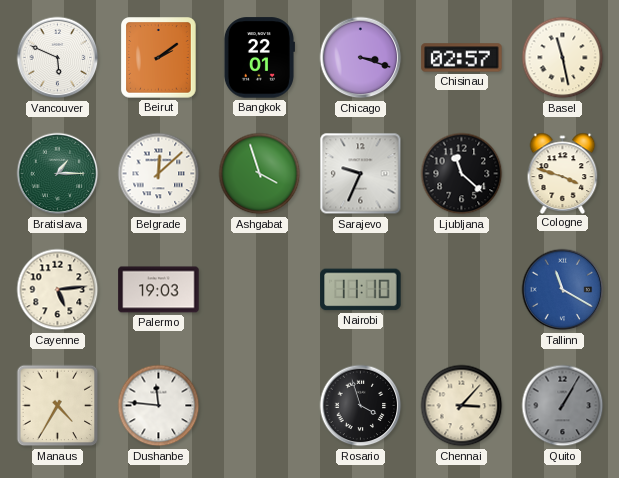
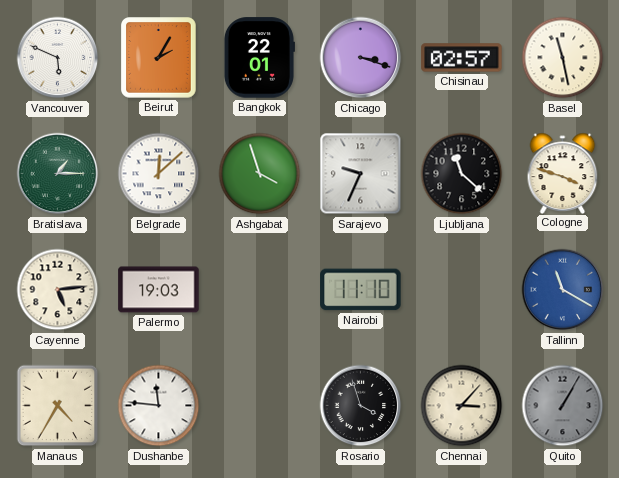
Beirut: 2:09 -> 2:05
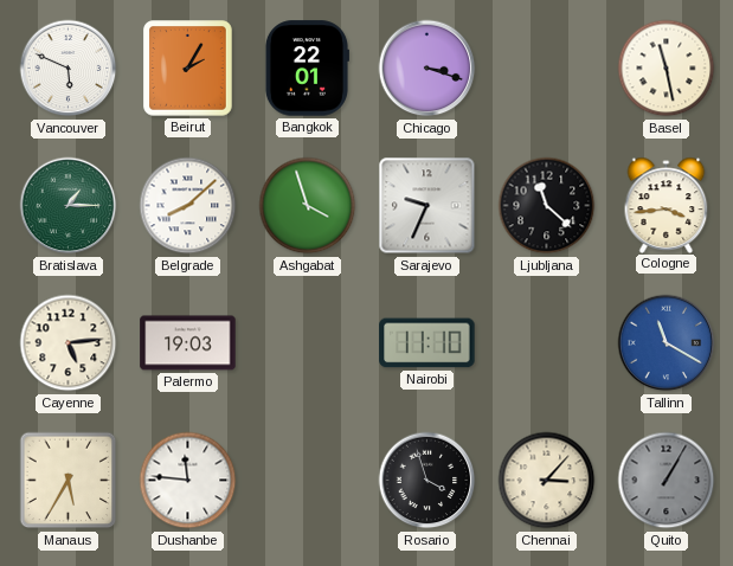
Chisinau: 02:57 -> none
Belgrade: 12:08 -> 8:08
Cologne: 3:48 -> 3:44
Manaus: 4:35 -> 5:35
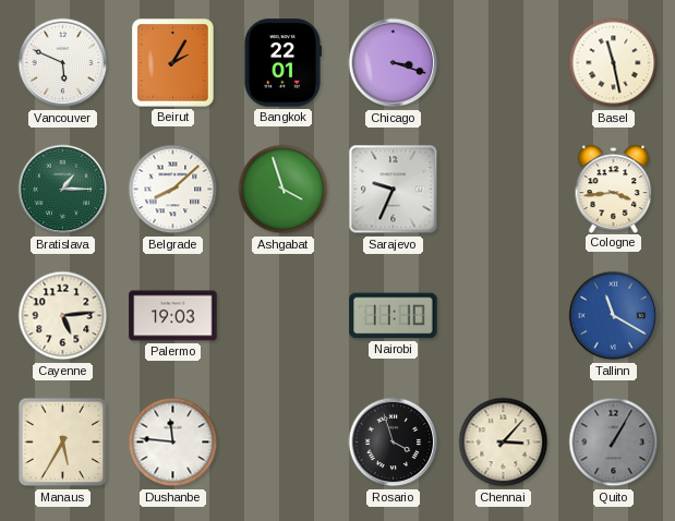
Ljubljana: 11:22 -> none
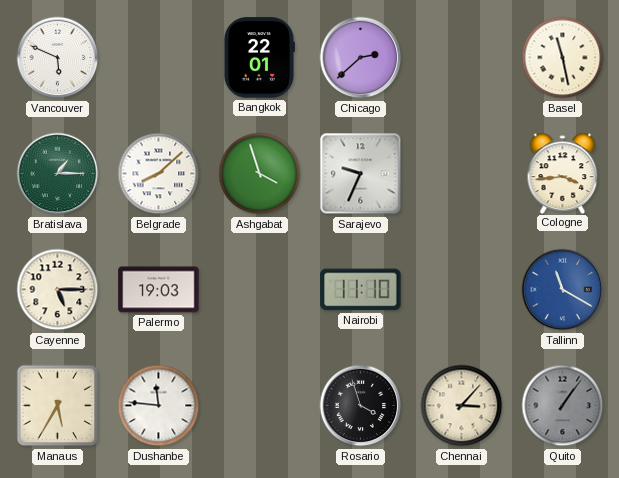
Beirut: 2:05 -> none
Chicago: 3:18 -> 2:38
Cayenne: 5:14 -> 5:15
Quito: 1:05 -> 1:06
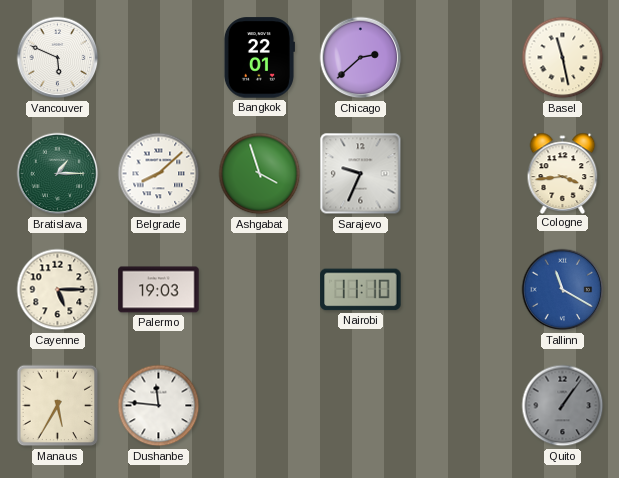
Rosario: 3:57 -> none
Chennai: 3:07 -> none
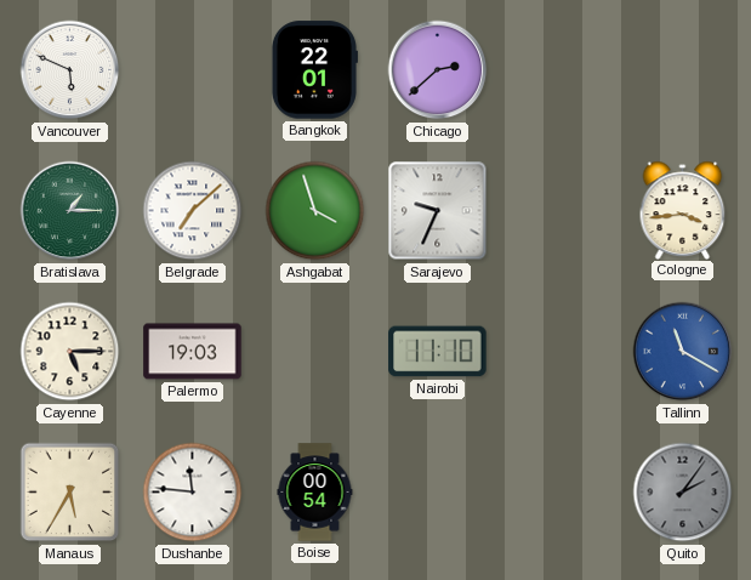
Basel: 11:28 -> none
Belgrade: 8:08 -> 7:08
Boise: none -> 00:54
Quito: 1:06 -> 2:06
